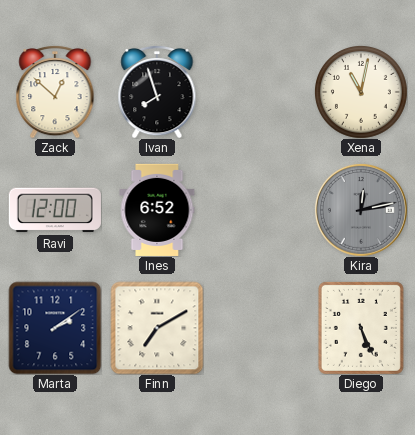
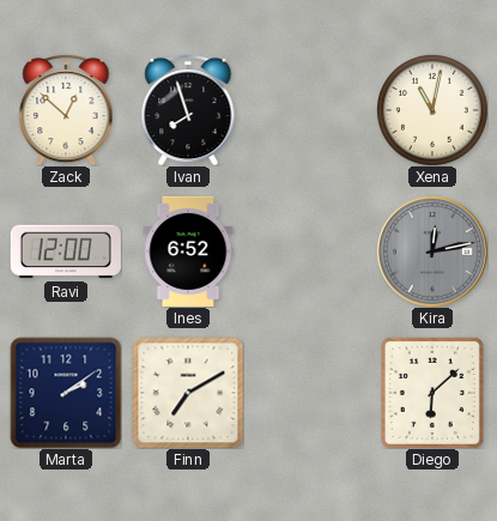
Diego: 5:26 -> 6:08
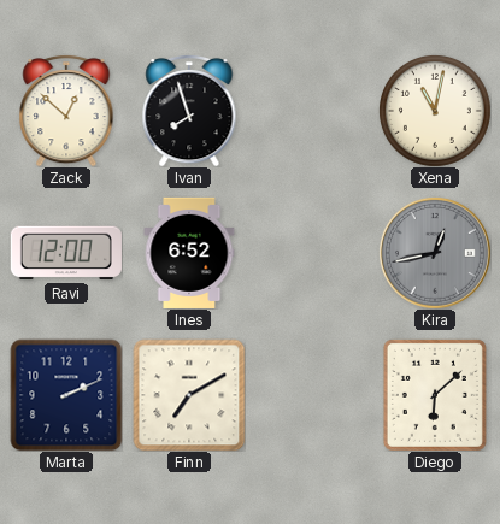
Kira: 12:13 -> 12:43
Marta: 2:09 -> 2:11
